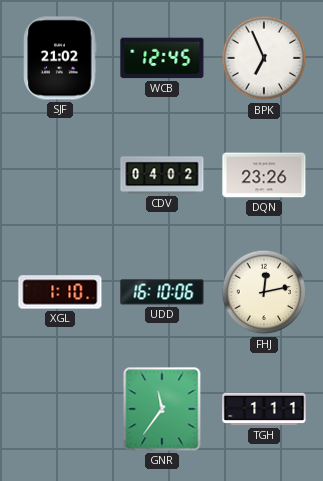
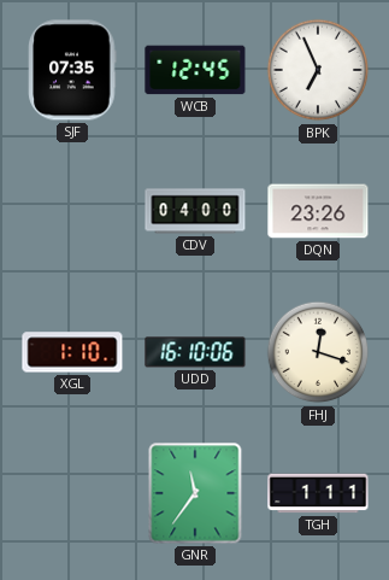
SJF: 21:02 -> 07:35
CDV: 04:02 -> 04:00
FHJ: 12:13 -> 12:18
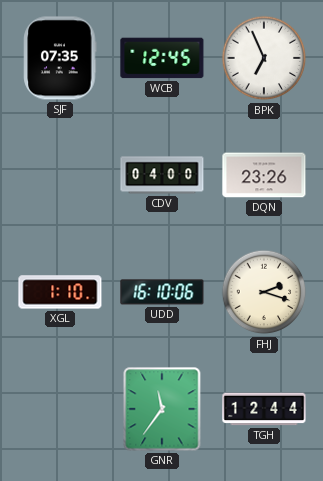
FHJ: 12:18 -> 2:18
TGH: 1:11 -> 12:44
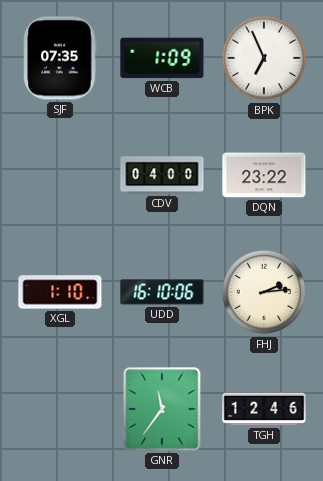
WCB: 12:45 -> 1:09
DQN: 23:26 -> 23:22
FHJ: 2:18 -> 2:14
TGH: 12:44 -> 12:46
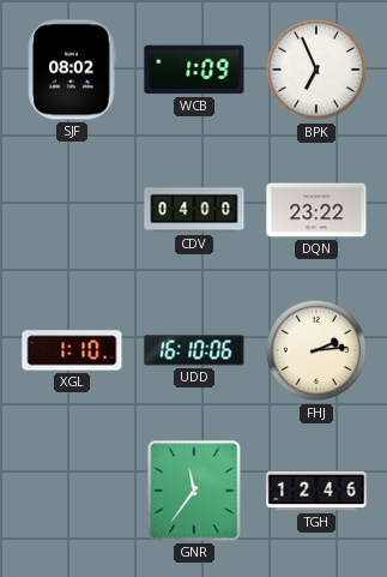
SJF: 07:35 -> 08:02
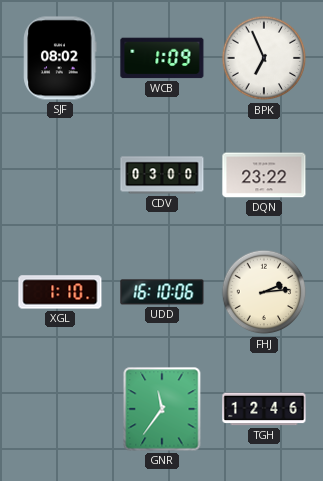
CDV: 04:00 -> 03:00
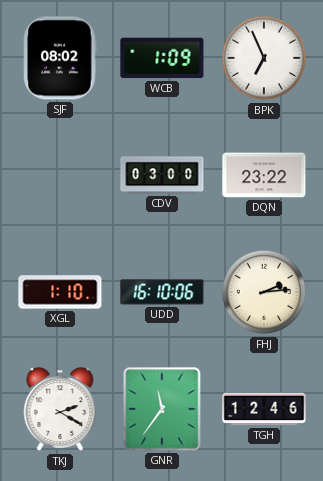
TKJ: none -> 2:20
